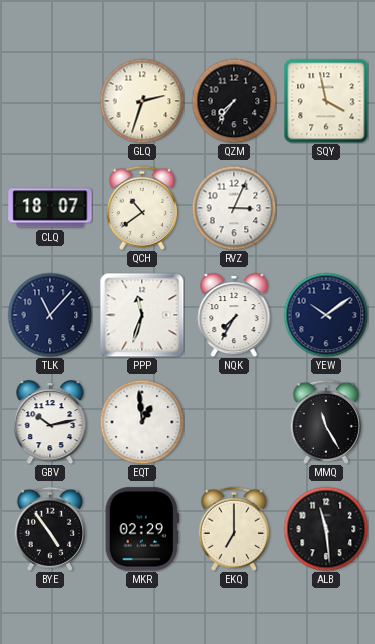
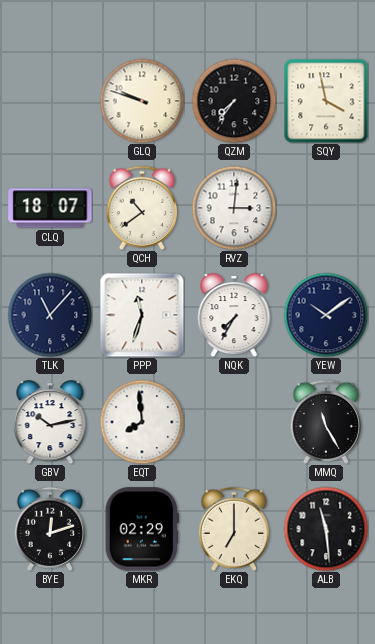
GLQ: 2:33 -> 9:48
RVZ: 3:04 -> 3:01
EQT: 12:59 -> 7:59
BYE: 4:54 -> 12:12
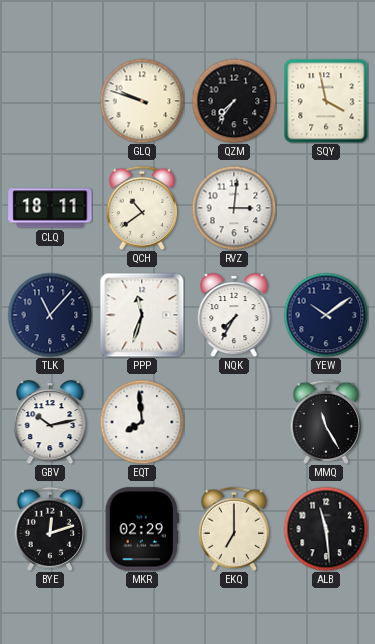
CLQ: 18:07 -> 18:11
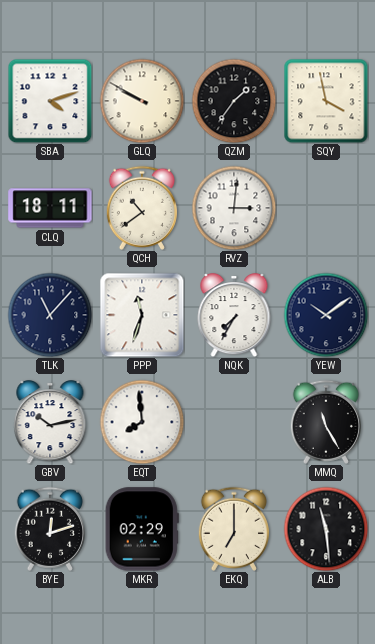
SBA: none -> 4:12
GLQ: 9:48 -> 9:50
QZM: 7:36 -> 1:36
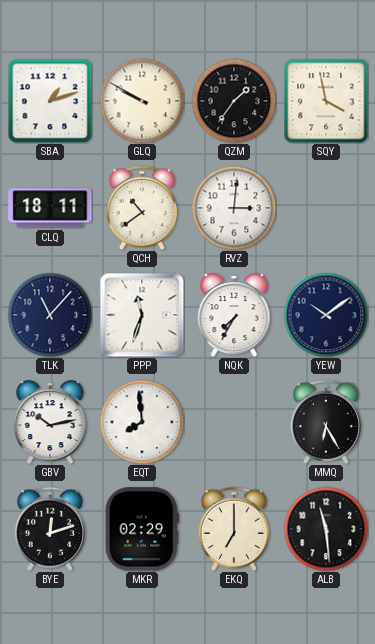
SBA: 4:12 -> 1:12
MMQ: 11:25 -> 6:25
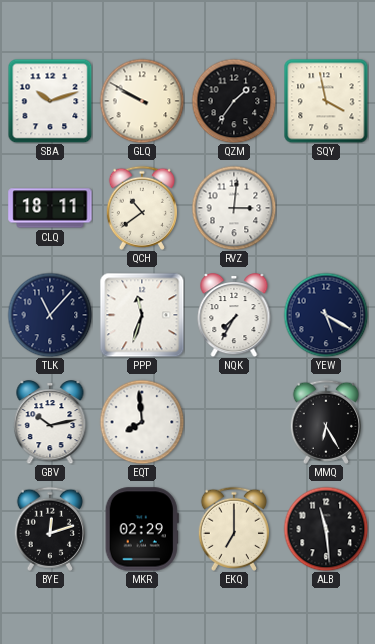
SBA: 1:12 -> 10:12
YEW: 10:09 -> 5:20
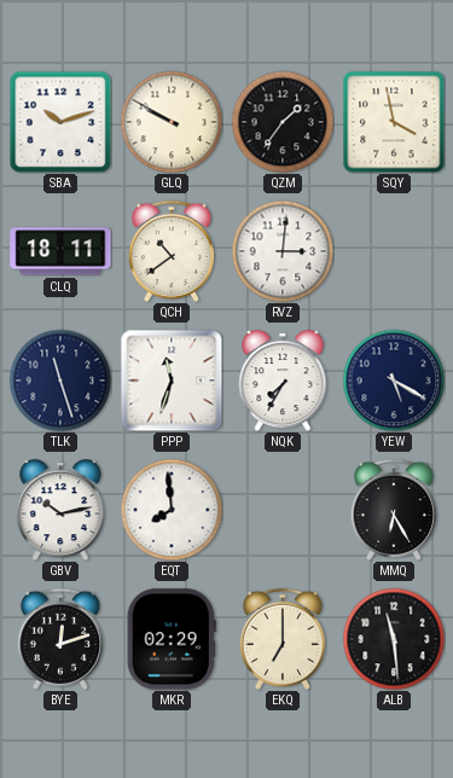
TLK: 11:07 -> 11:27
